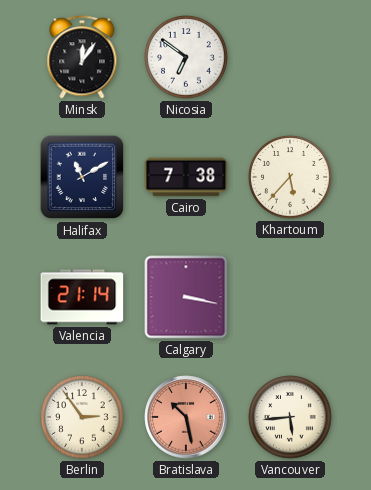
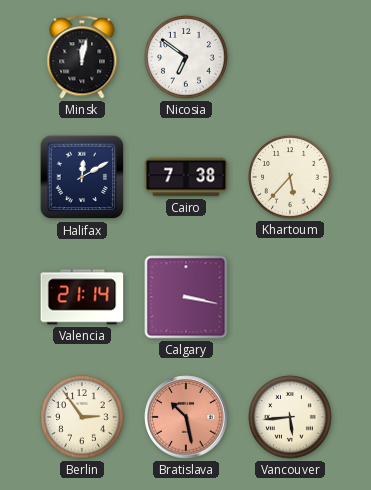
Minsk: 12:06 -> 12:02
Halifax: 11:10 -> 12:10
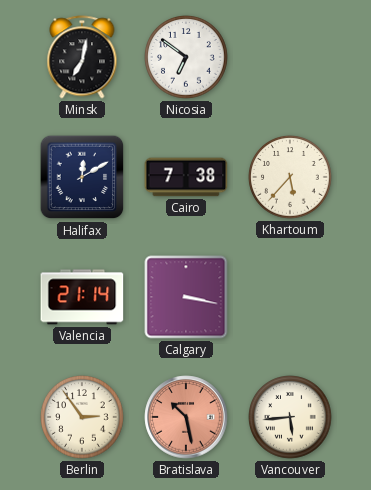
Minsk: 12:02 -> 7:02
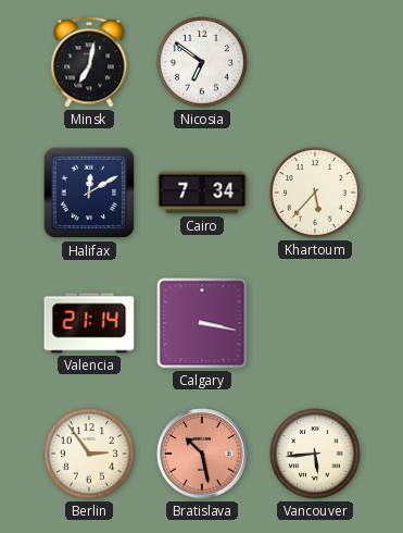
Cairo: 7:38 -> 7:34
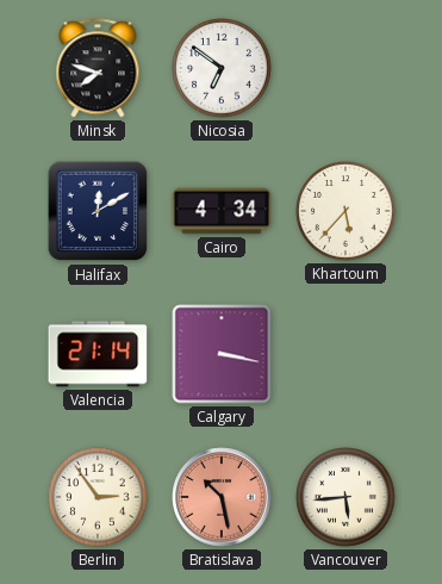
Minsk: 7:02 -> 7:48
Cairo: 7:34 -> 4:34
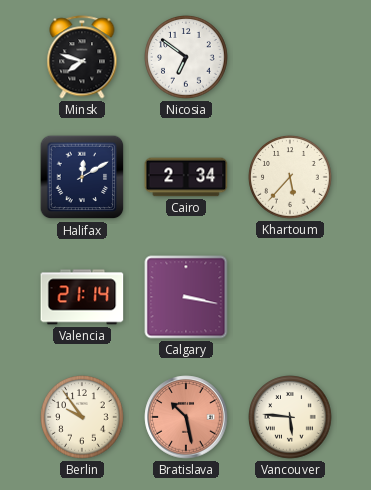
Cairo: 4:34 -> 2:34
Berlin: 2:54 -> 9:54
Vancouver: 5:44 -> 5:46
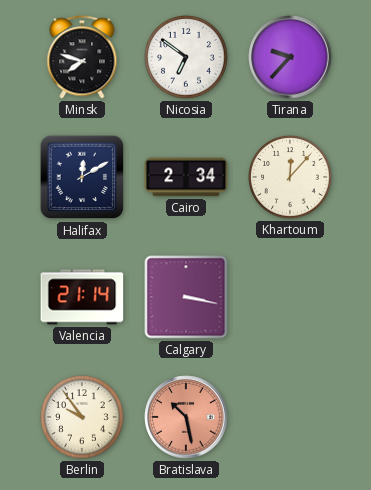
Tirana: none -> 9:37
Khartoum: 5:37 -> 12:07
Vancouver: 5:46 -> none
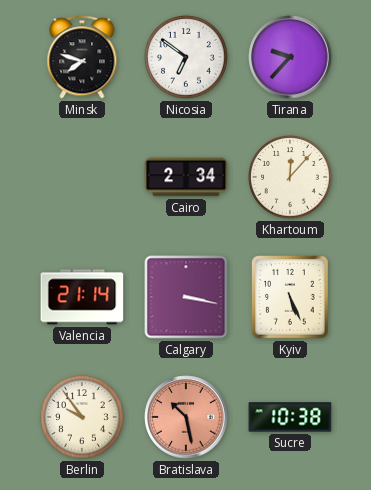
Halifax: 12:10 -> none
Kyiv: none -> 5:26
Sucre: none -> 10:38
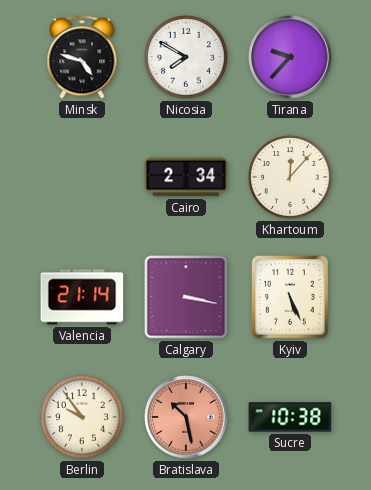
Minsk: 7:48 -> 4:48
Nicosia: 6:51 -> 7:50
